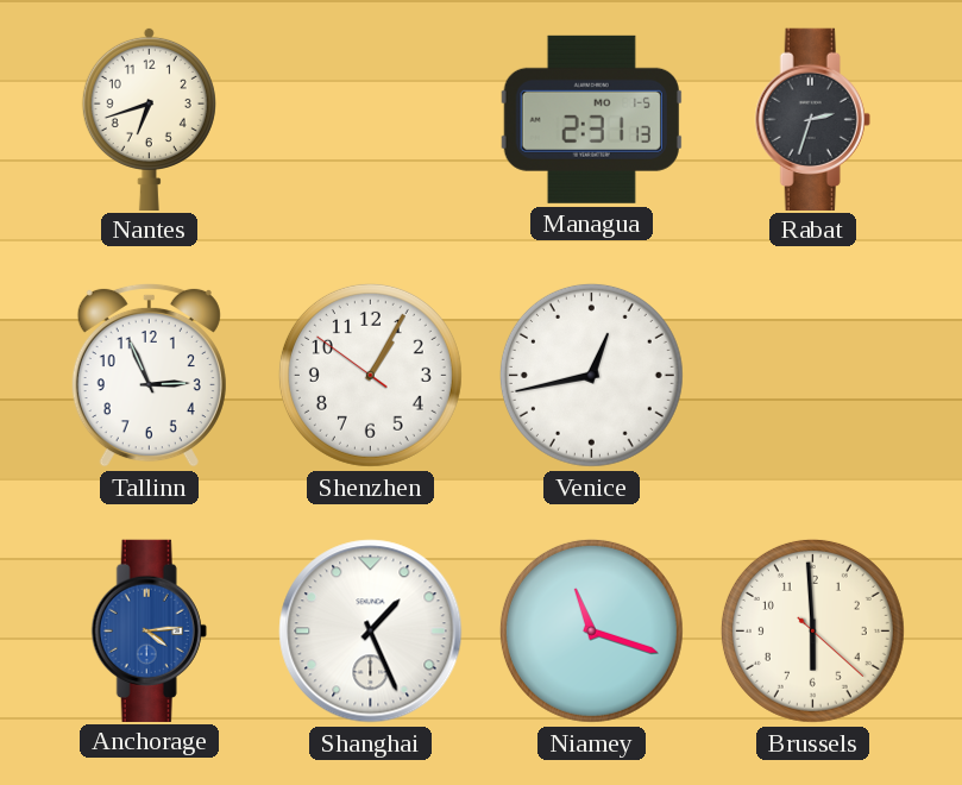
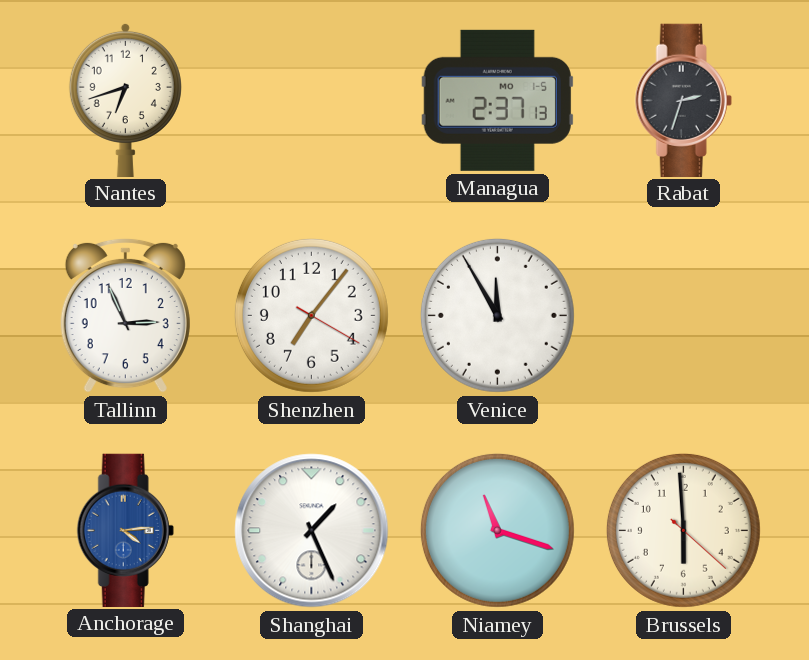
Managua: 2:31 -> 2:37
Shenzhen: 1:04 -> 7:06
Venice: 12:43 -> 11:55
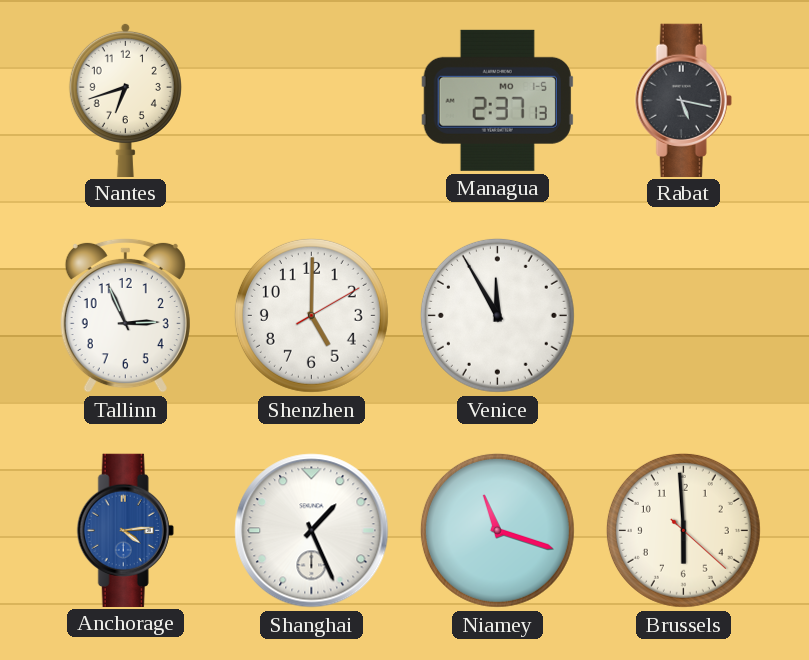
Rabat: 2:33 -> 5:17
Shenzhen: 7:06 -> 5:00
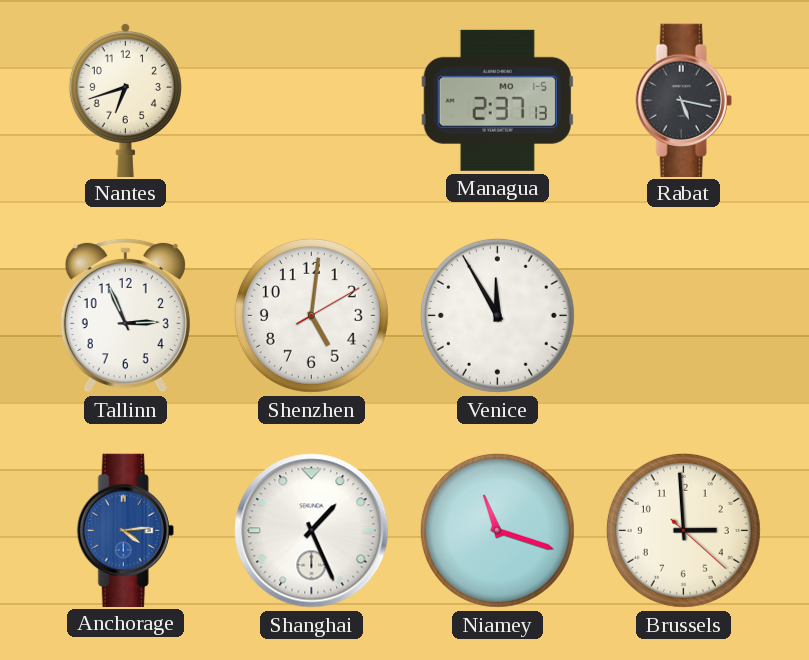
Shenzhen: 5:00 -> 5:01
Brussels: 5:59 -> 2:59
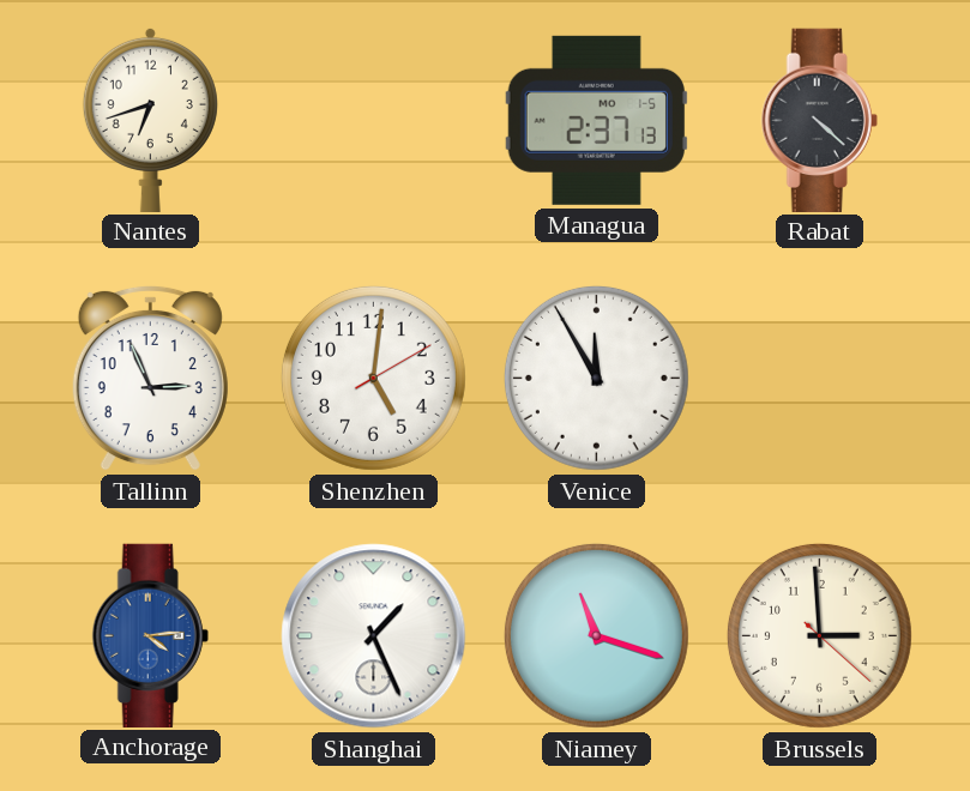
Rabat: 5:17 -> 4:22
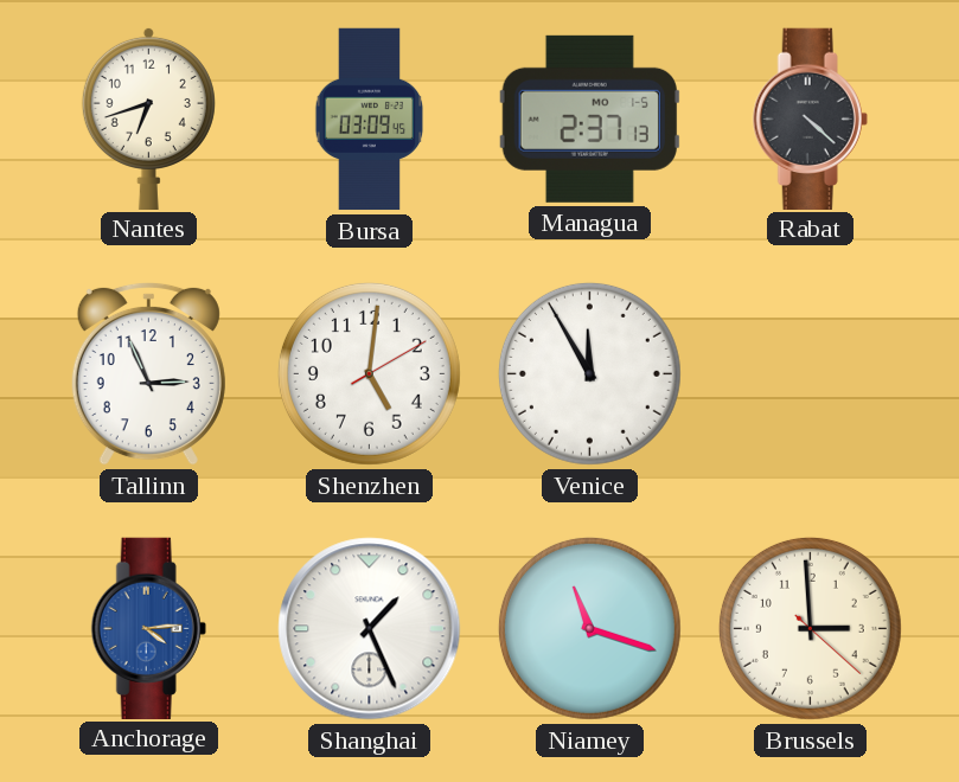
Bursa: none -> 03:09
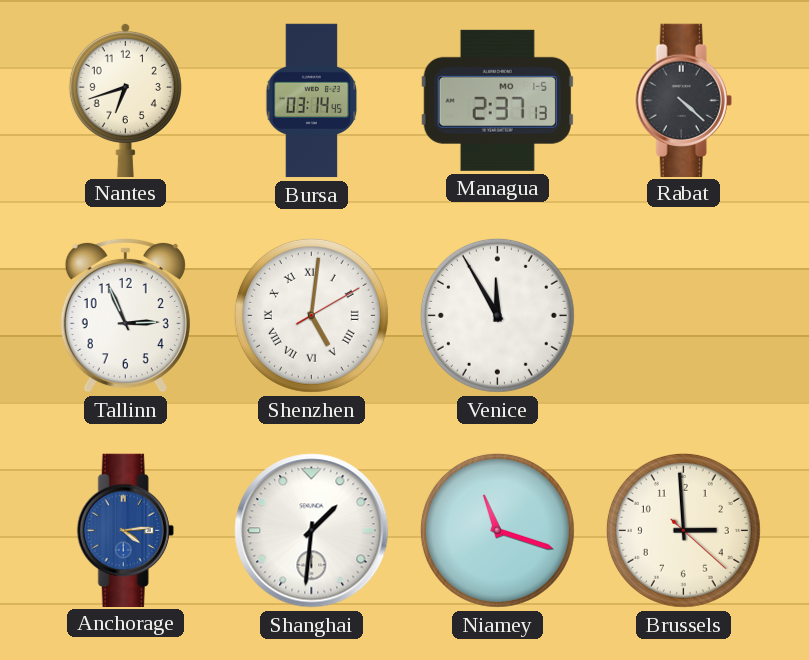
Bursa: 03:09 -> 03:14
Shenzhen numerals: Arabic -> Roman
Shanghai: 1:26 -> 1:31
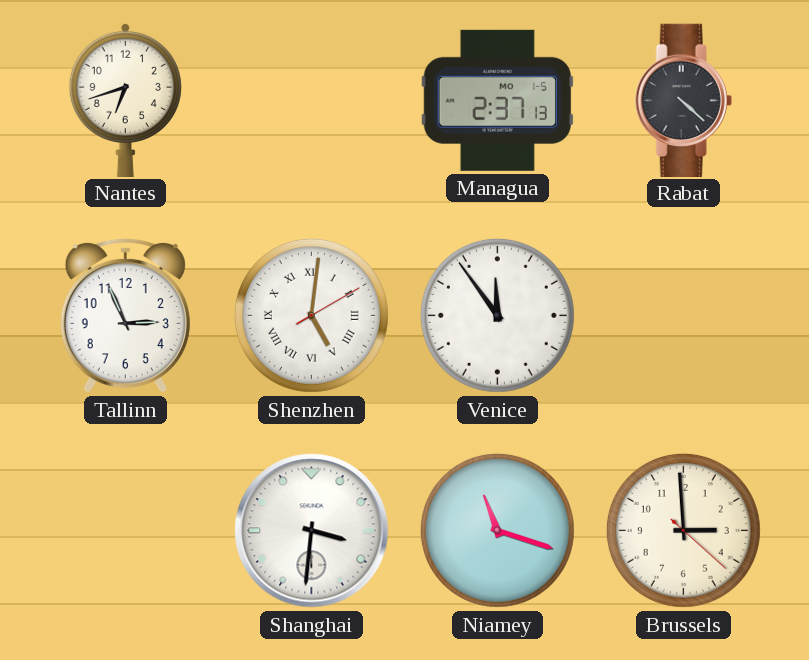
Bursa: 03:14 -> none
Venice: 11:55 -> 11:54
Anchorage: 4:14 -> none
Shanghai: 1:31 -> 3:31
